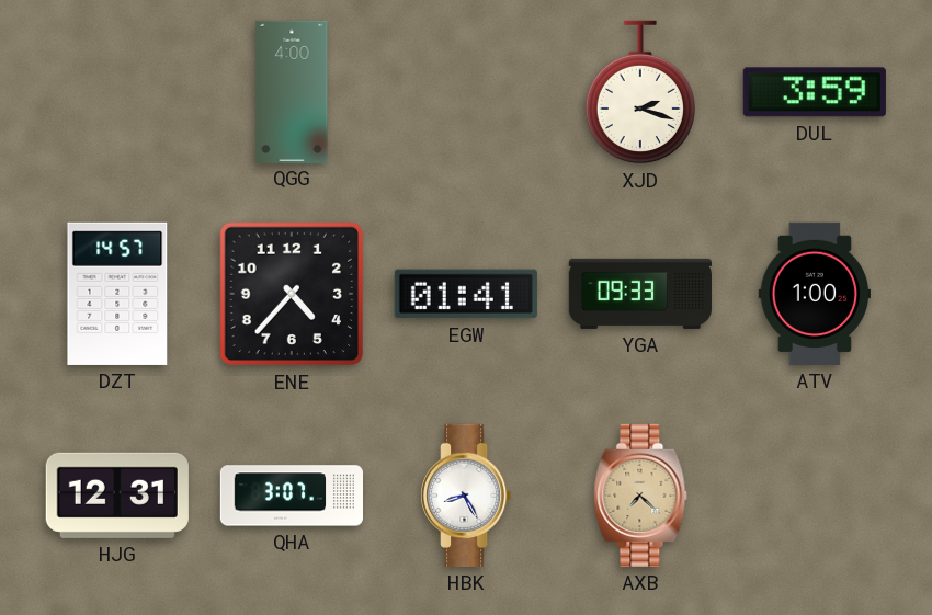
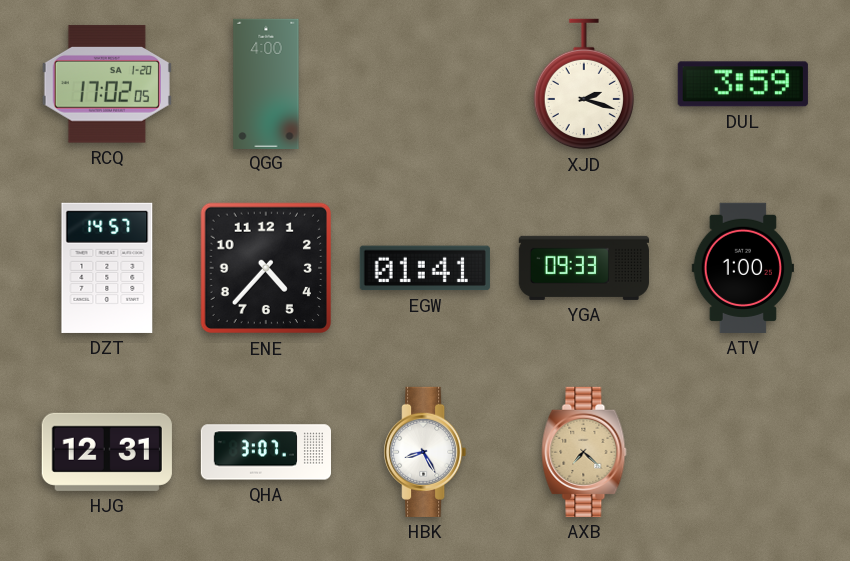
RCQ: none -> 17:02
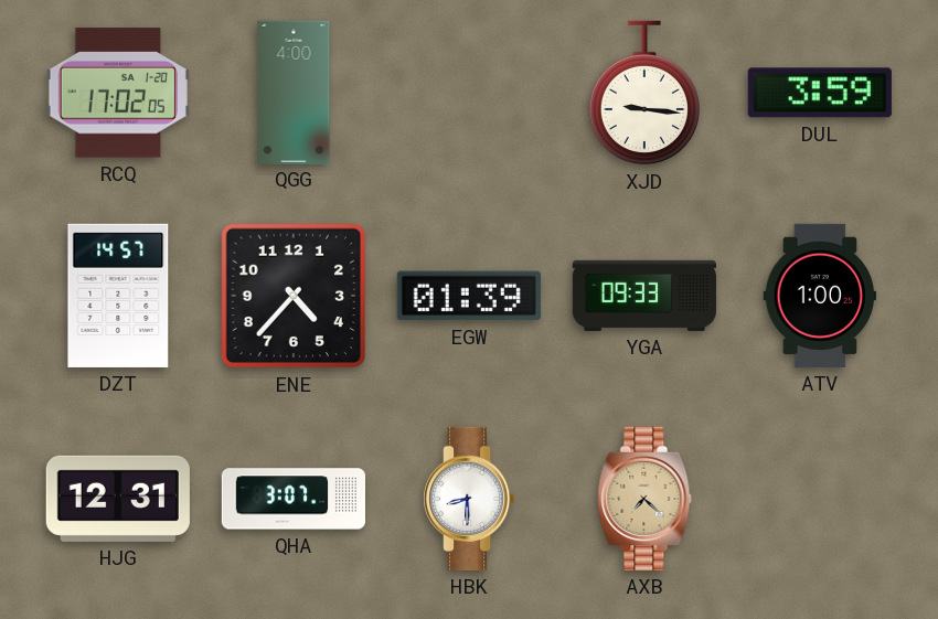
XJD: 2:18 -> 9:16
EGW: 01:41 -> 01:39
HBK: 8:25 -> 8:30
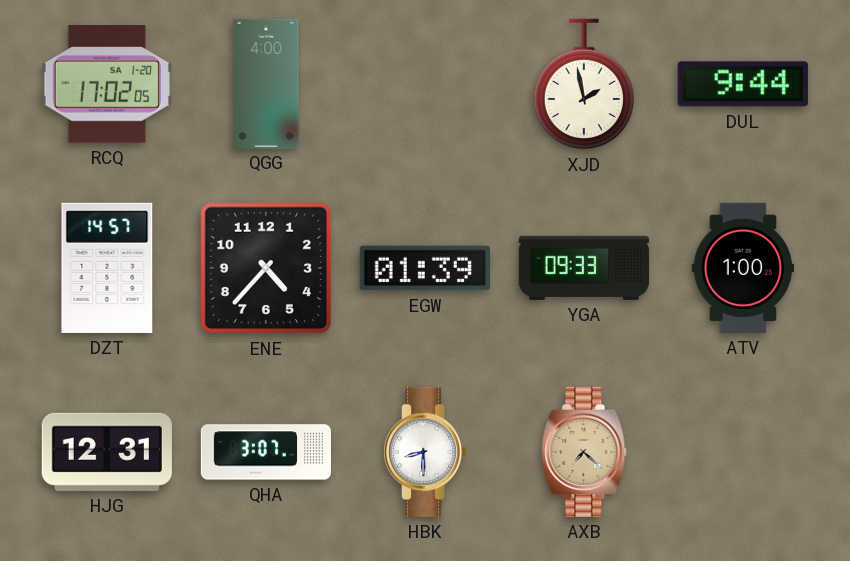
XJD: 9:16 -> 1:58
DUL: 3:59 -> 9:44
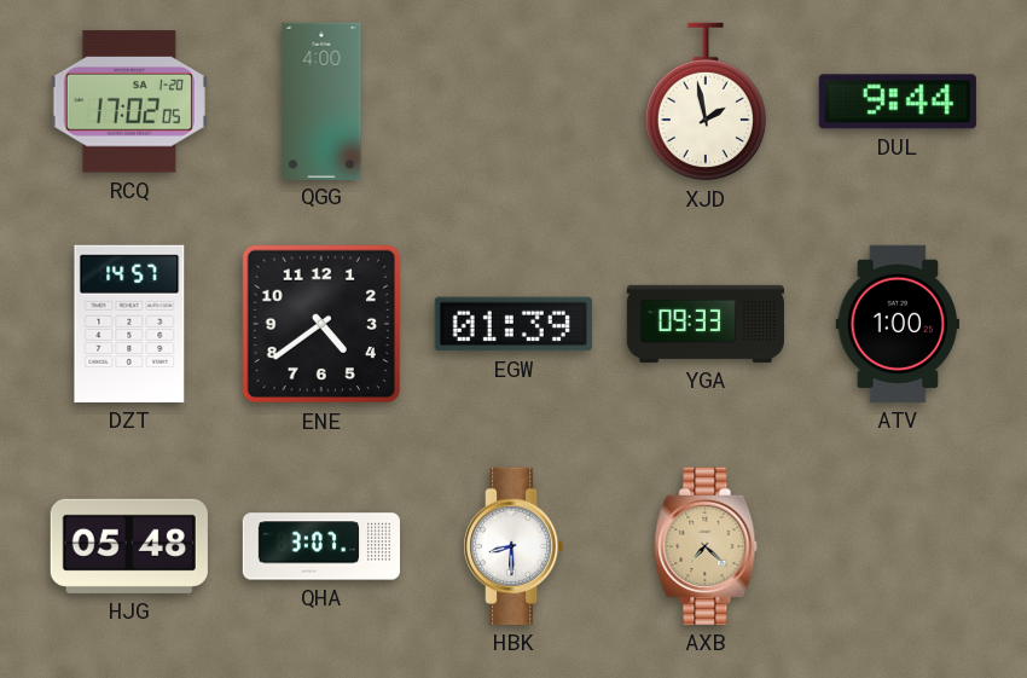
ENE: 4:37 -> 4:39
HJG: 12:31 -> 05:48
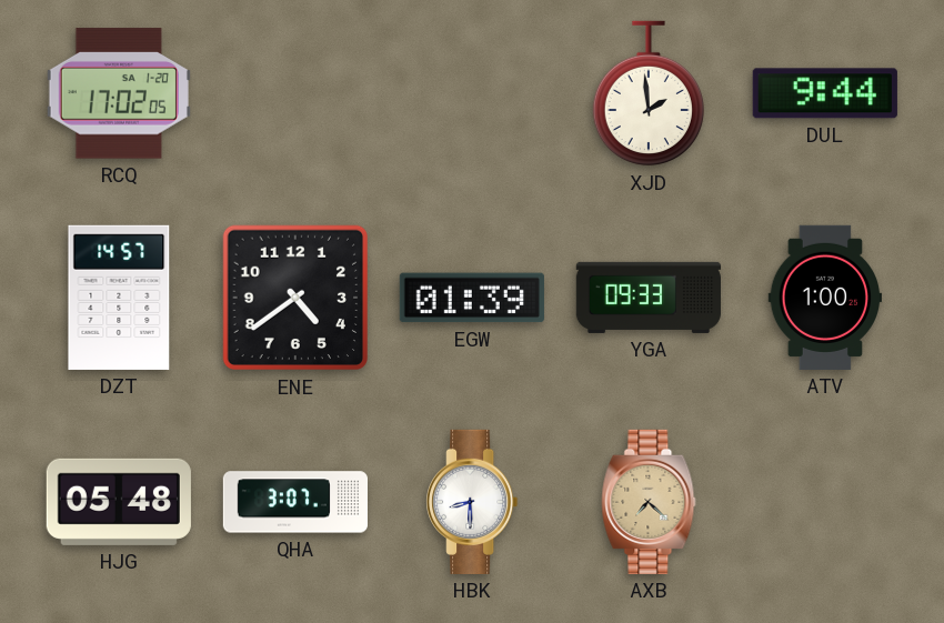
QGG: 4:00 -> none
XJD: 1:58 -> 1:59
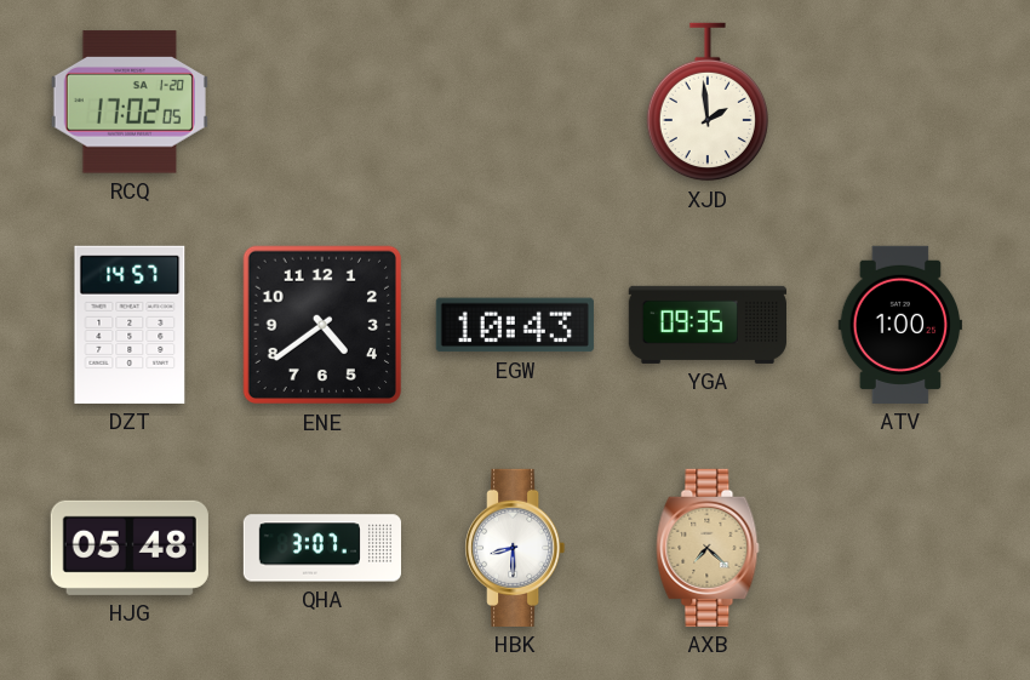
DUL: 9:44 -> none
EGW: 01:39 -> 10:43
YGA: 09:33 -> 09:35
